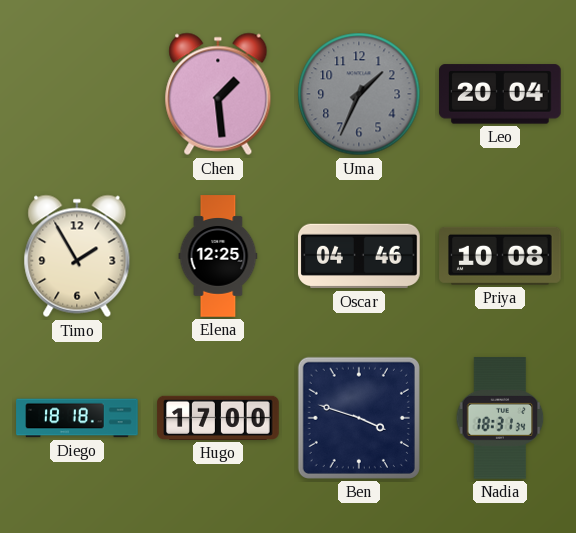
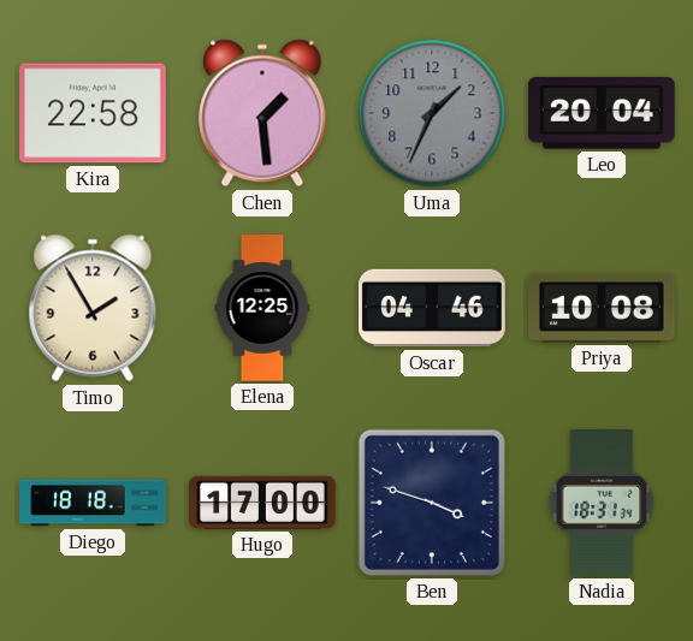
Kira: none -> 22:58
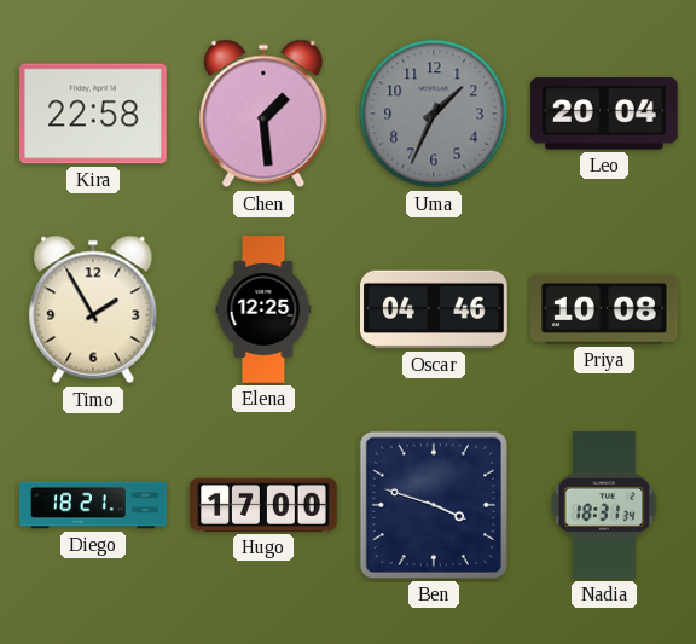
Diego: 18:18 -> 18:21
